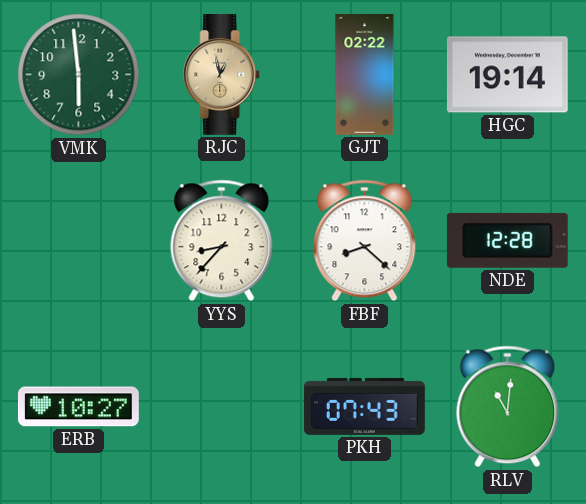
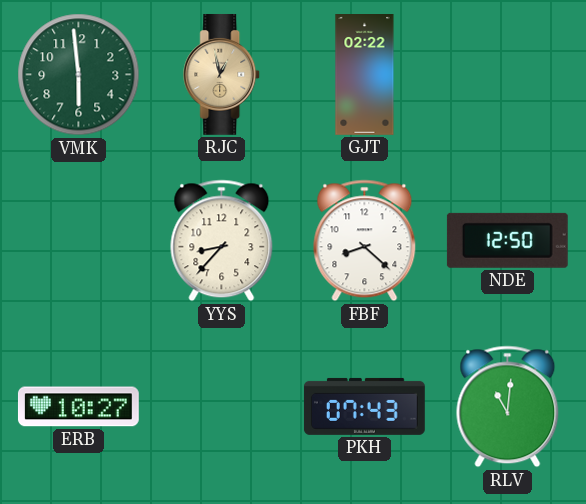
HGC: 19:14 -> none
NDE: 12:28 -> 12:50
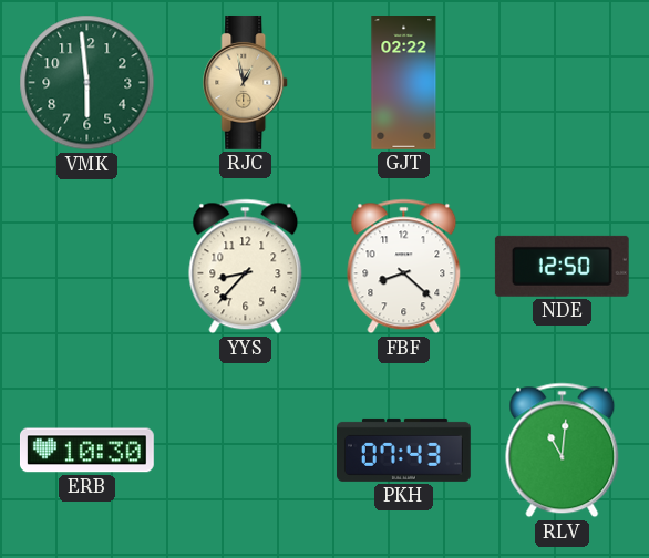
ERB: 10:27 -> 10:30
